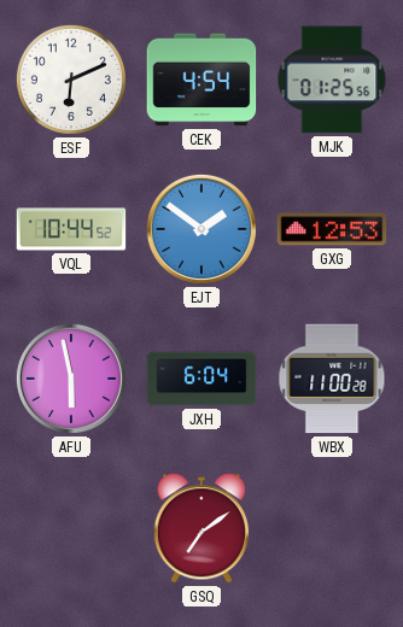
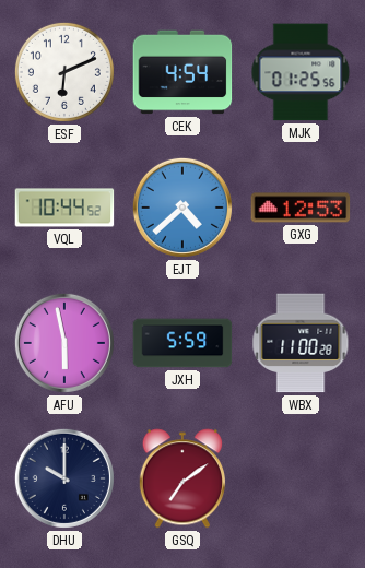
EJT: 1:51 -> 4:38
JXH: 6:04 -> 5:59
DHU: none -> 10:00
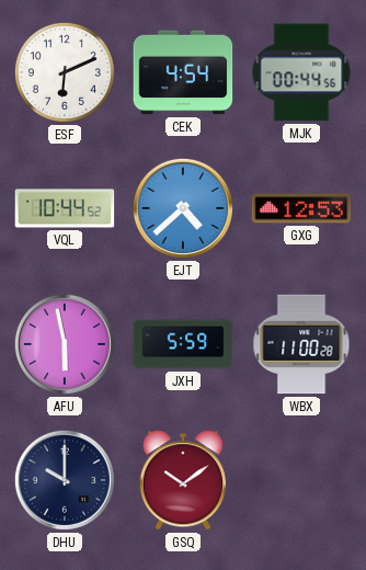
MJK: 01:25 -> 00:44
GSQ: 7:09 -> 10:09
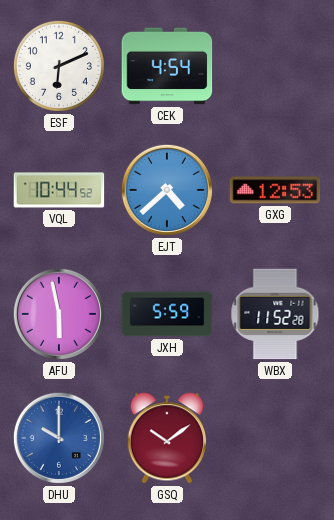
MJK: 00:44 -> none
WBX: 11:00 -> 11:52
DHU dial: navy -> blue
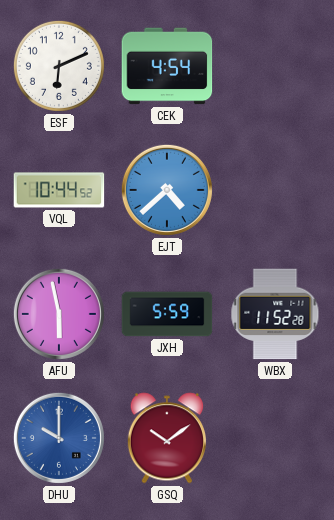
GXG: 12:53 -> none
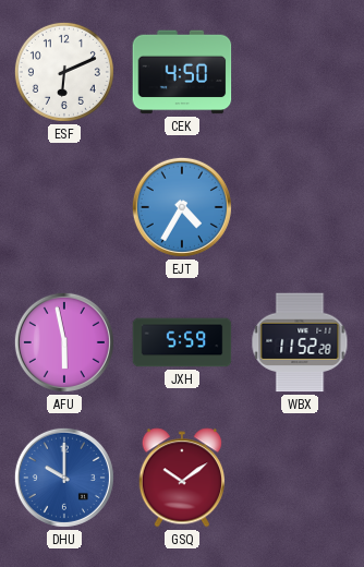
CEK: 4:54 -> 4:50
VQL: 10:44 -> none
EJT: 4:38 -> 4:35
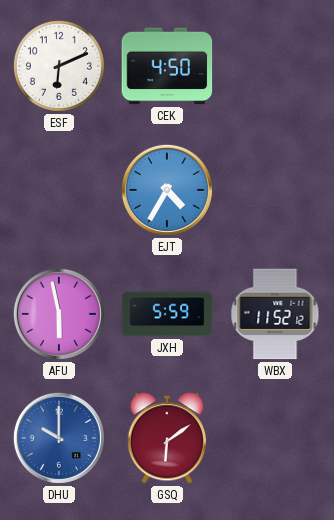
WBX: 11:52:28 -> 11:52:12
GSQ: 10:09 -> 6:09
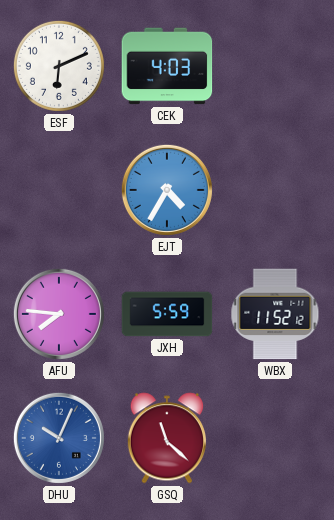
CEK: 4:50 -> 4:03
AFU: 5:58 -> 7:46
DHU: 10:00 -> 10:04
GSQ: 6:09 -> 11:22
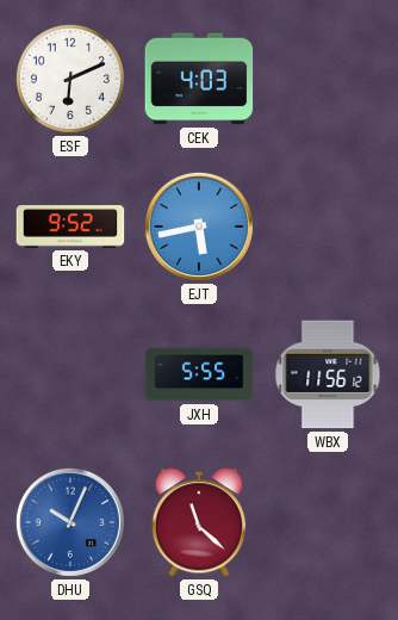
EKY: none -> 9:52
EJT: 4:35 -> 5:43
AFU: 7:46 -> none
JXH: 5:59 -> 5:55
WBX: 11:52 -> 11:56
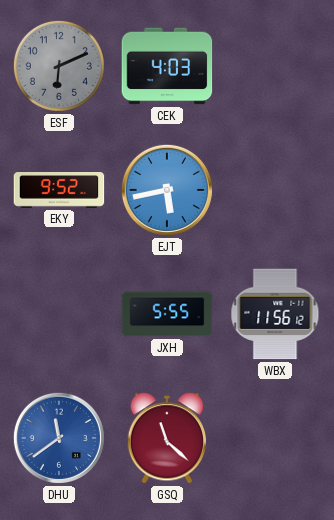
ESF dial: white -> grey
DHU: 10:04 -> 11:39
